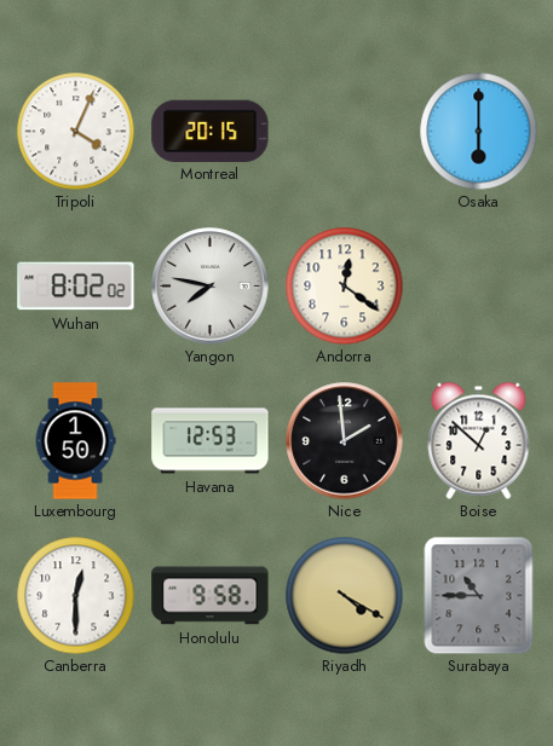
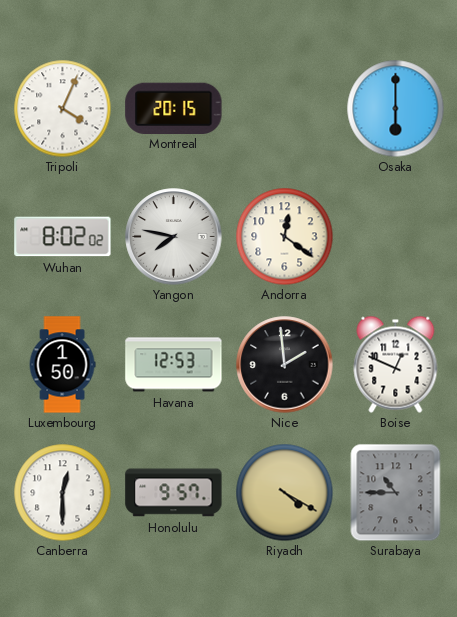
Boise: 12:52 -> 12:49
Honolulu: 9:58 -> 9:57
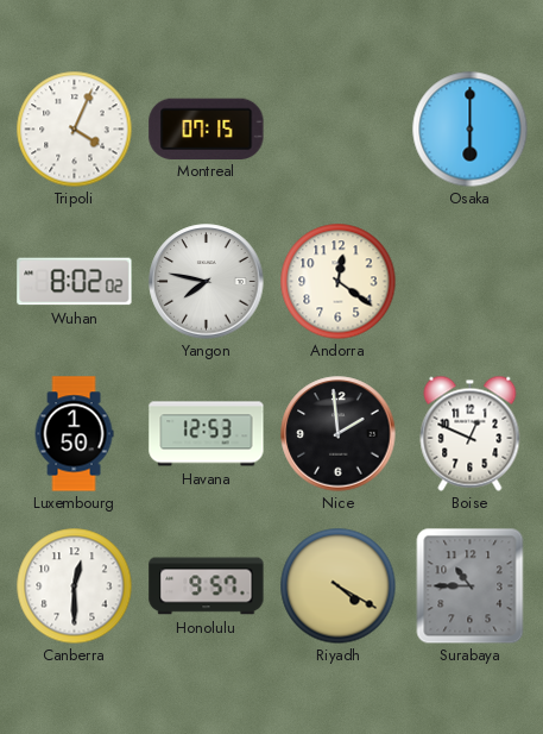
Montreal: 20:15 -> 07:15
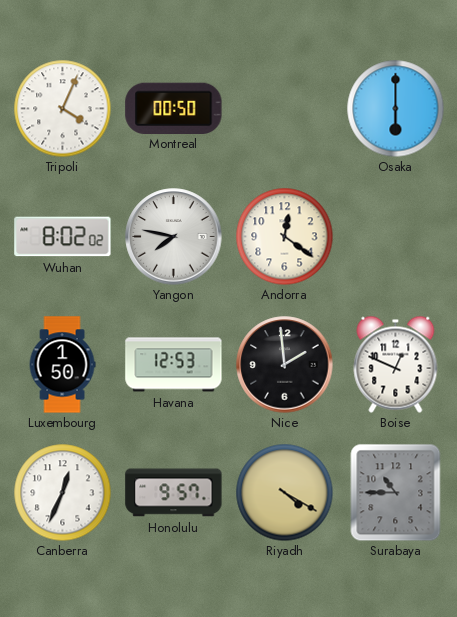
Montreal: 07:15 -> 00:50
Canberra: 12:30 -> 12:34
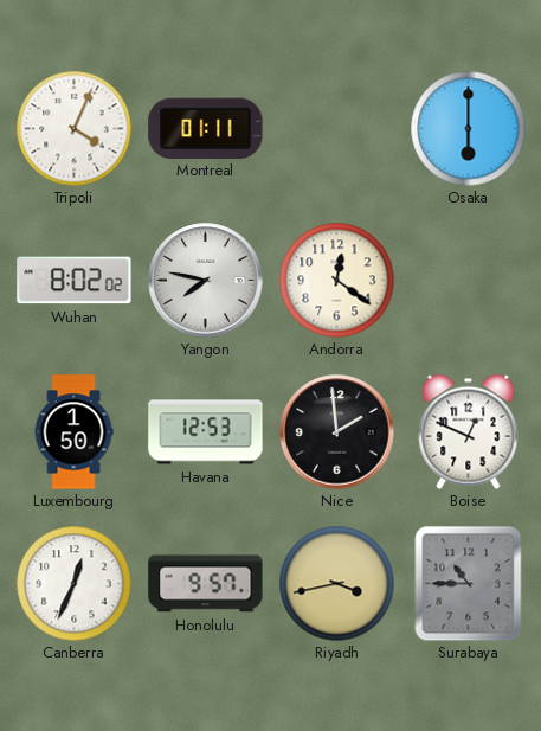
Montreal: 00:50 -> 01:11
Riyadh: 4:20 -> 3:43
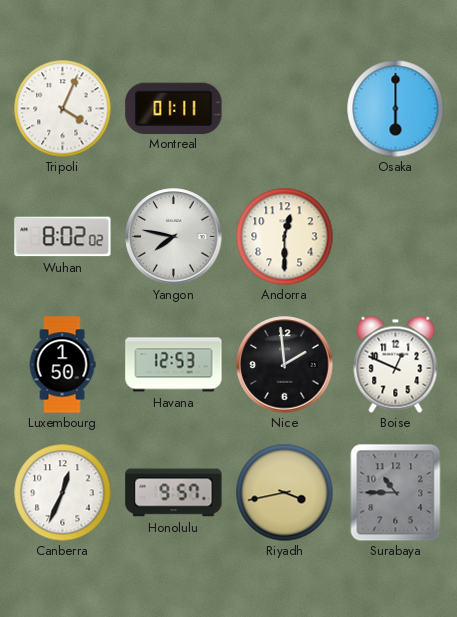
Andorra: 12:21 -> 12:30
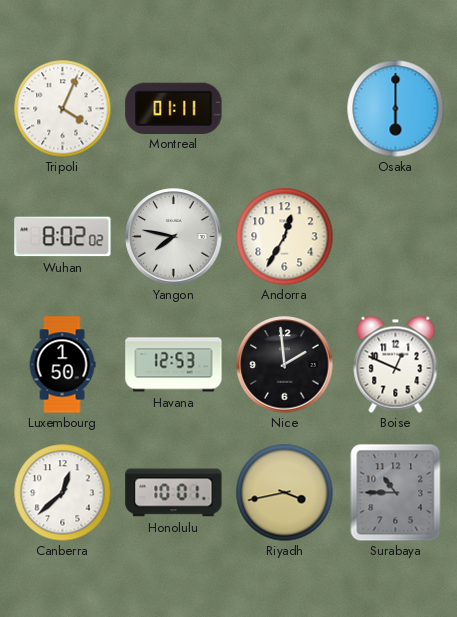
Andorra: 12:30 -> 12:35
Canberra: 12:34 -> 12:38
Honolulu: 9:57 -> 10:01
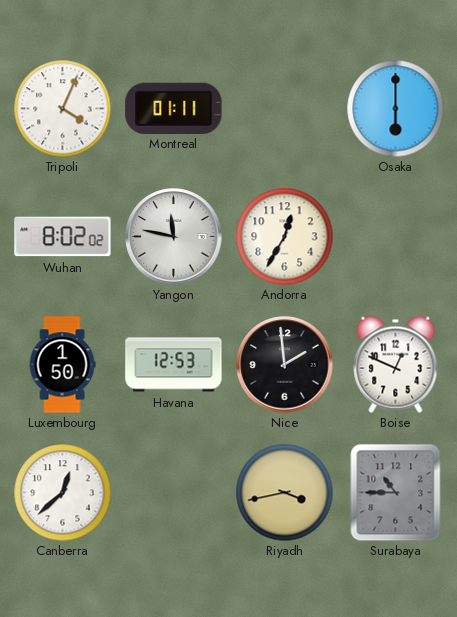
Yangon: 7:47 -> 11:47
Honolulu: 10:01 -> none
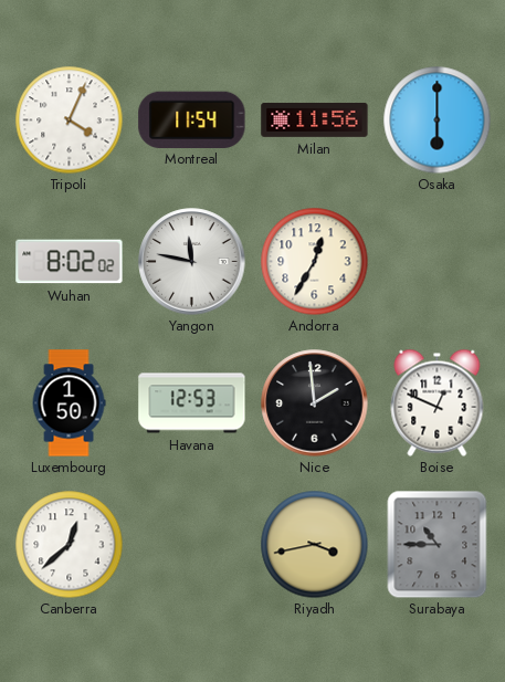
Montreal: 01:11 -> 11:54
Milan: none -> 11:56
